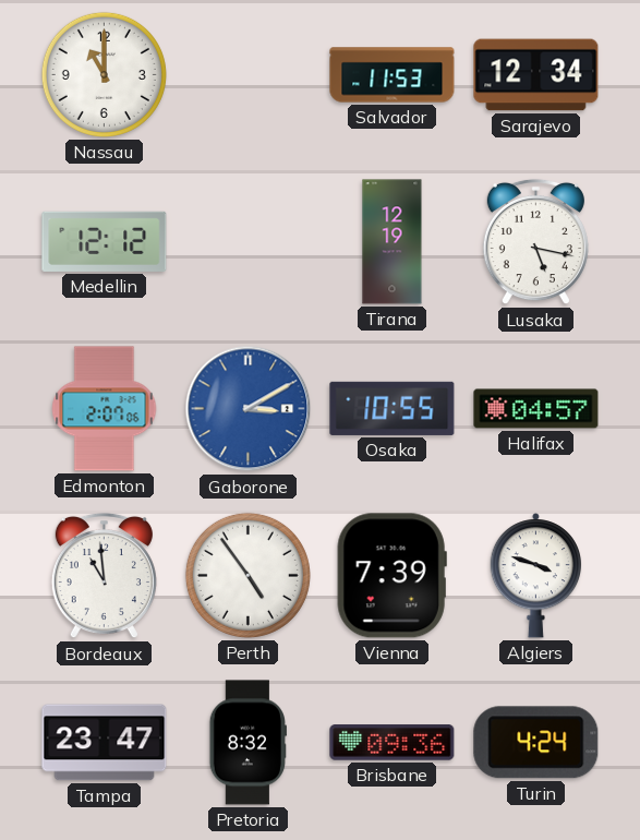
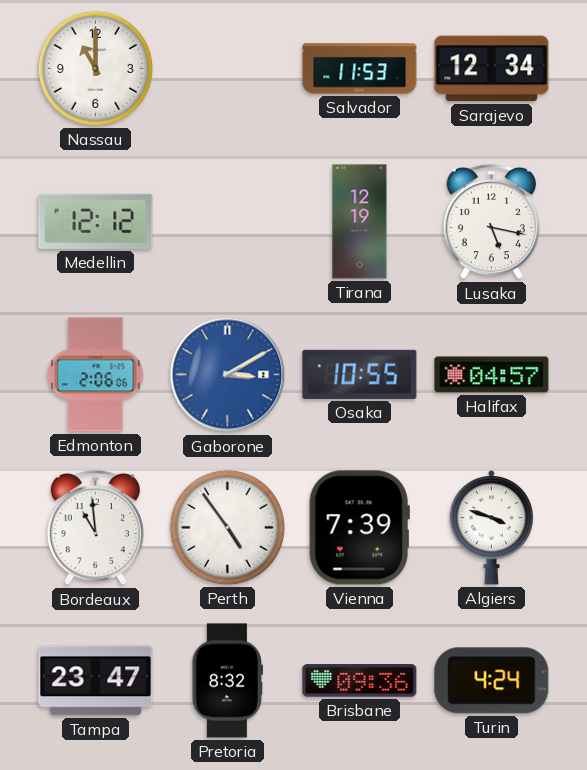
Edmonton: 2:07 -> 2:06
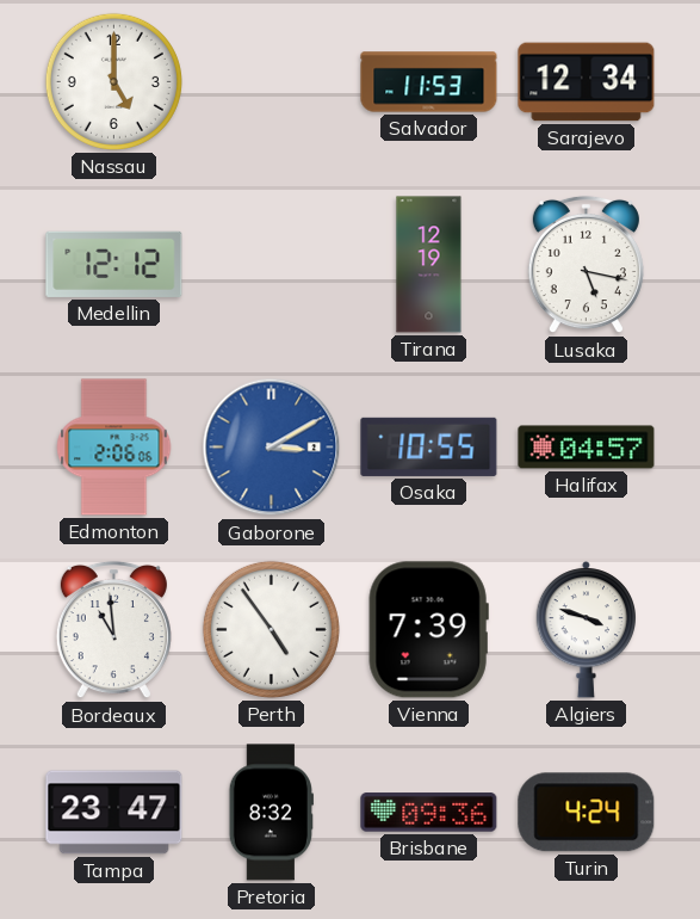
Nassau: 11:00 -> 5:00
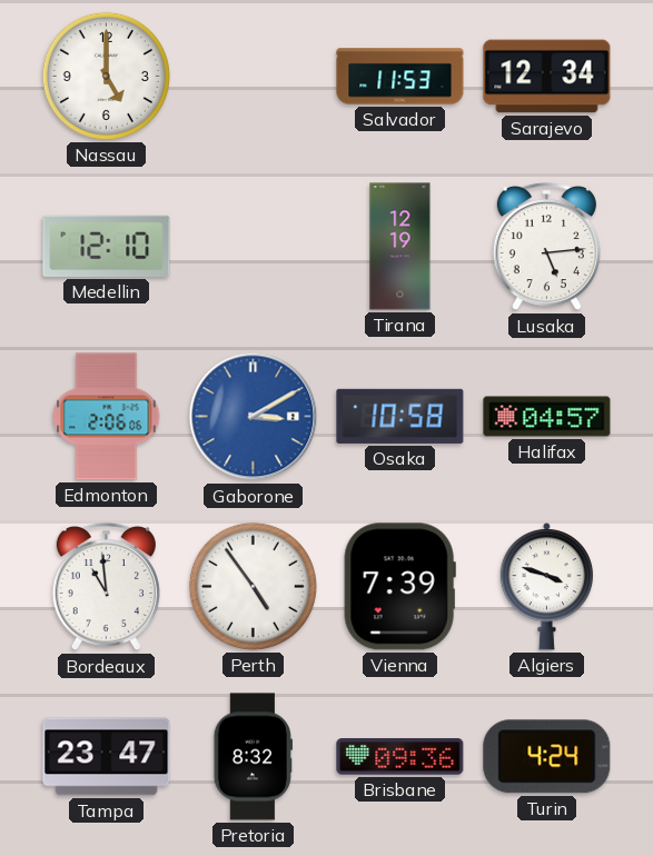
Medellin: 12:12 -> 12:10
Lusaka: 5:17 -> 5:14
Osaka: 10:55 -> 10:58
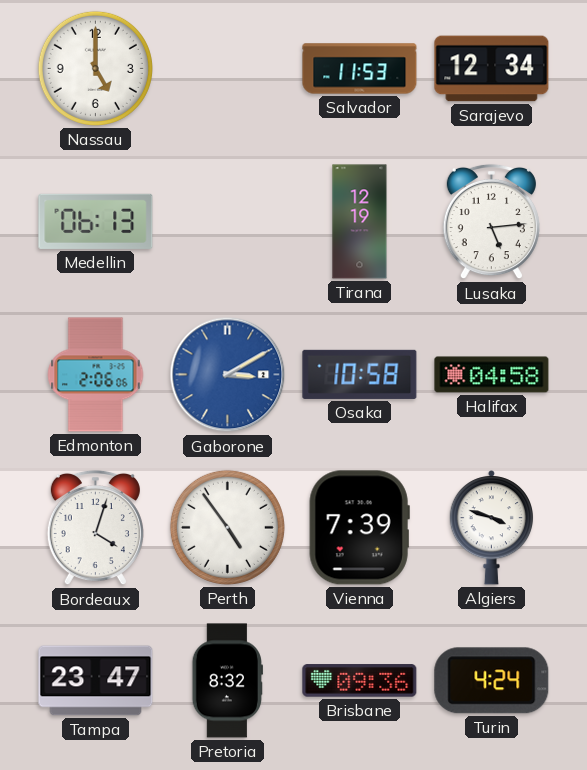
Medellin: 12:10 -> 06:13
Halifax: 04:57 -> 04:58
Bordeaux: 10:59 -> 4:03
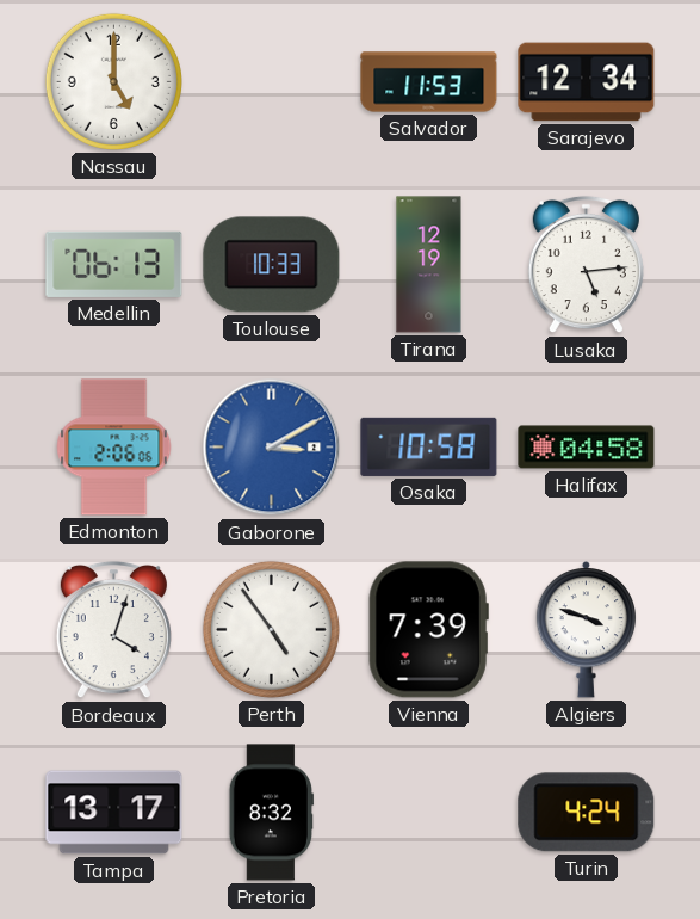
Toulouse: none -> 10:33
Tampa: 23:47 -> 13:17
Brisbane: 09:36 -> none
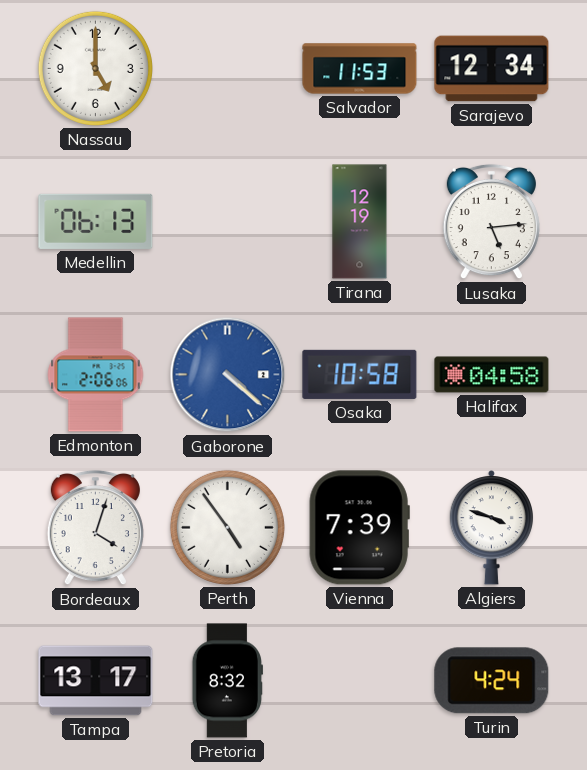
Toulouse: 10:33 -> none
Gaborone: 3:10 -> 4:22
